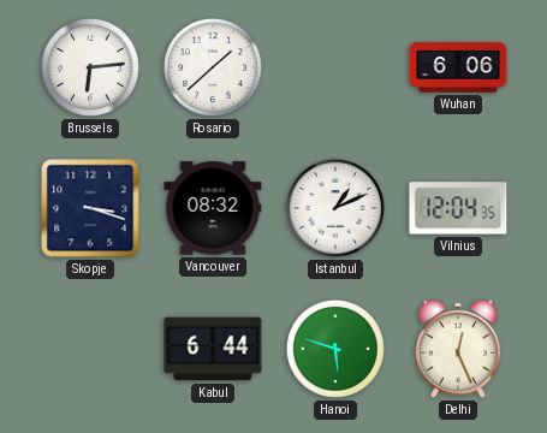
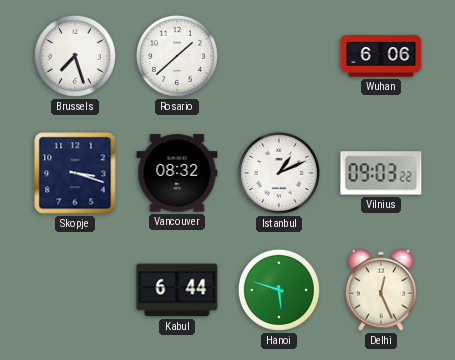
Brussels: 6:14 -> 7:27
Vilnius: 12:04 -> 09:03
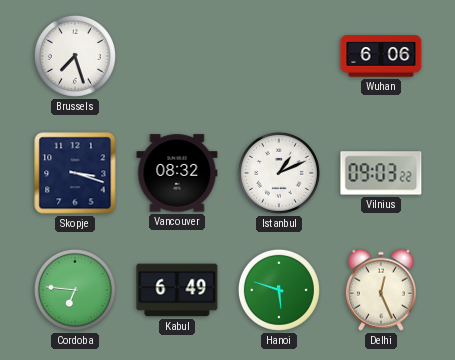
Rosario: 1:38 -> none
Cordoba: none -> 6:46
Kabul: 6:44 -> 6:49
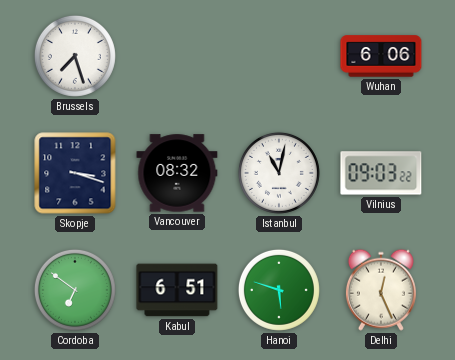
Istanbul: 1:11 -> 11:02
Cordoba: 6:46 -> 6:51
Kabul: 6:49 -> 6:51
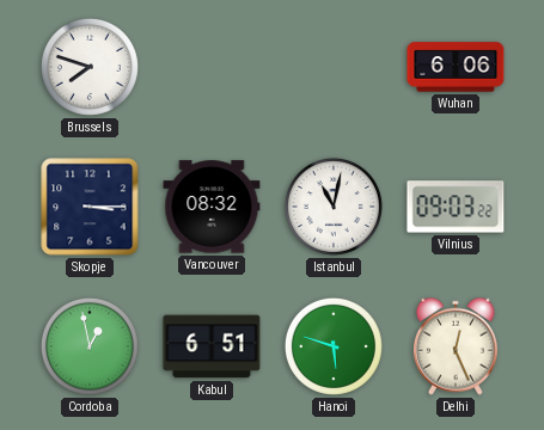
Brussels: 7:27 -> 7:48
Skopje: 3:18 -> 3:15
Cordoba: 6:51 -> 12:58
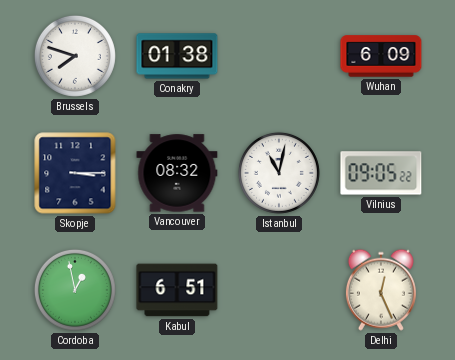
Conakry: none -> 01:38
Wuhan: 6:06 -> 6:09
Vilnius: 09:03 -> 09:05
Hanoi: 5:48 -> none
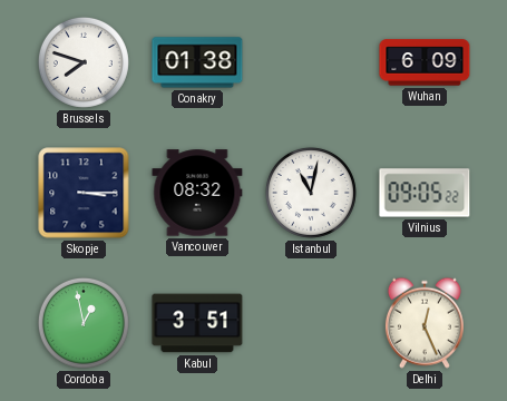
Kabul: 6:51 -> 3:51
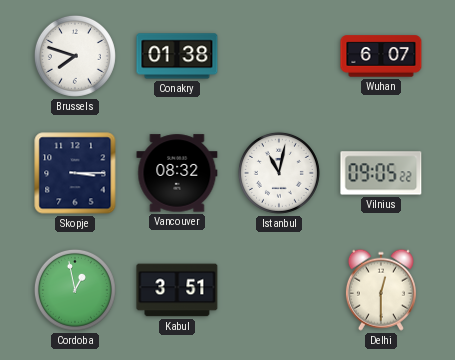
Wuhan: 6:09 -> 6:07
Delhi: 12:26 -> 12:30
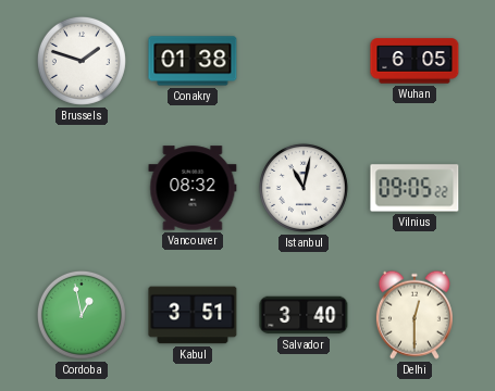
Brussels: 7:48 -> 1:48
Wuhan: 6:07 -> 6:05
Skopje: 3:15 -> none
Salvador: none -> 3:40
